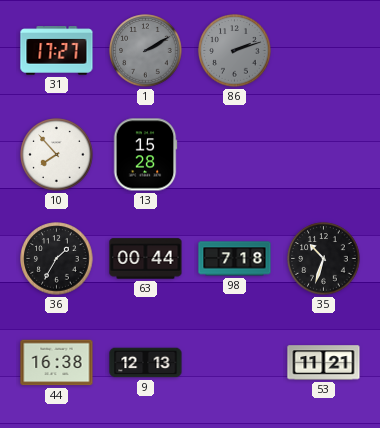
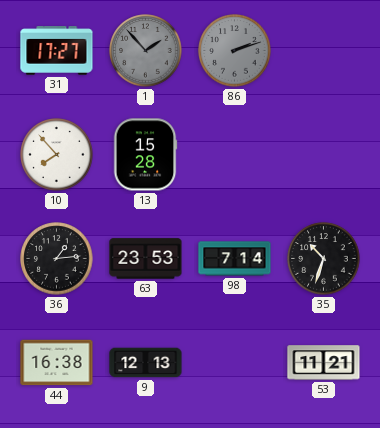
1: 2:10 -> 1:53
36: 1:35 -> 1:14
63: 00:44 -> 23:53
98: 7:18 -> 7:14
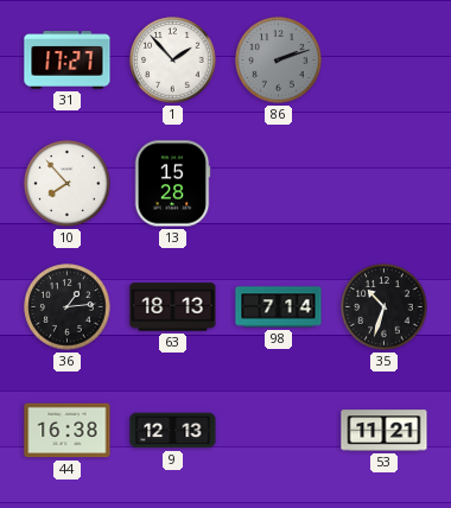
1 dial: grey -> white
63: 23:53 -> 18:13
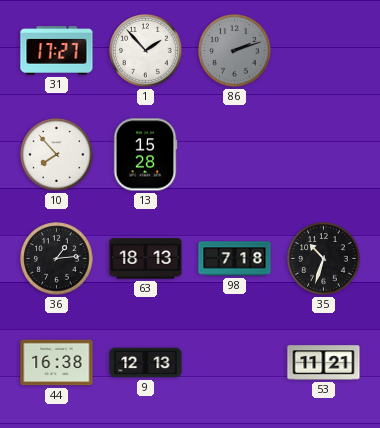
98: 7:14 -> 7:18
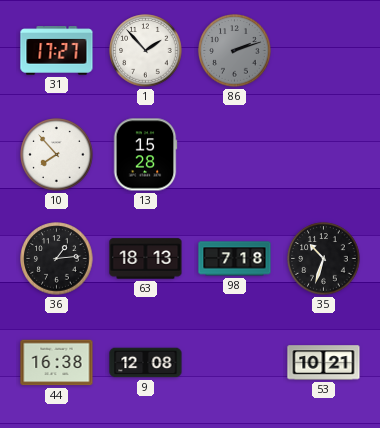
9: 12:13 -> 12:08
53: 11:21 -> 10:21
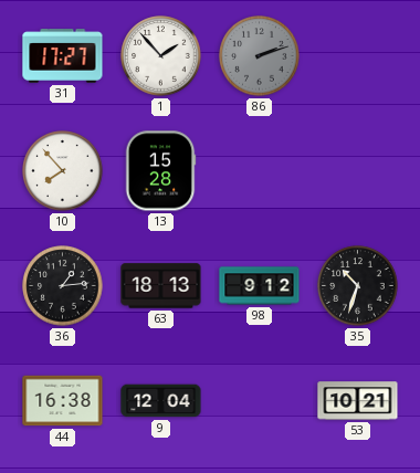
98: 7:18 -> 9:12
9: 12:08 -> 12:04
